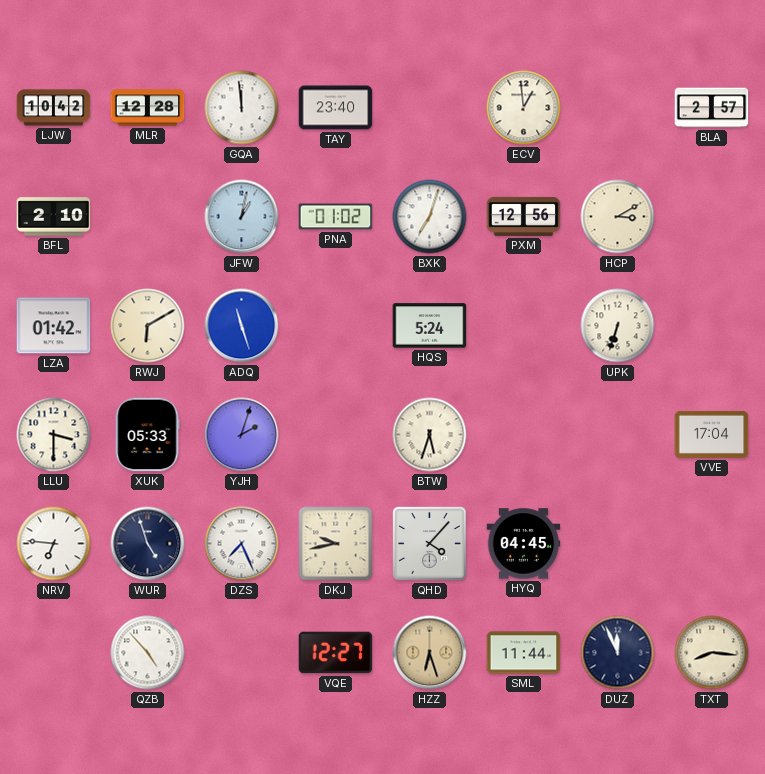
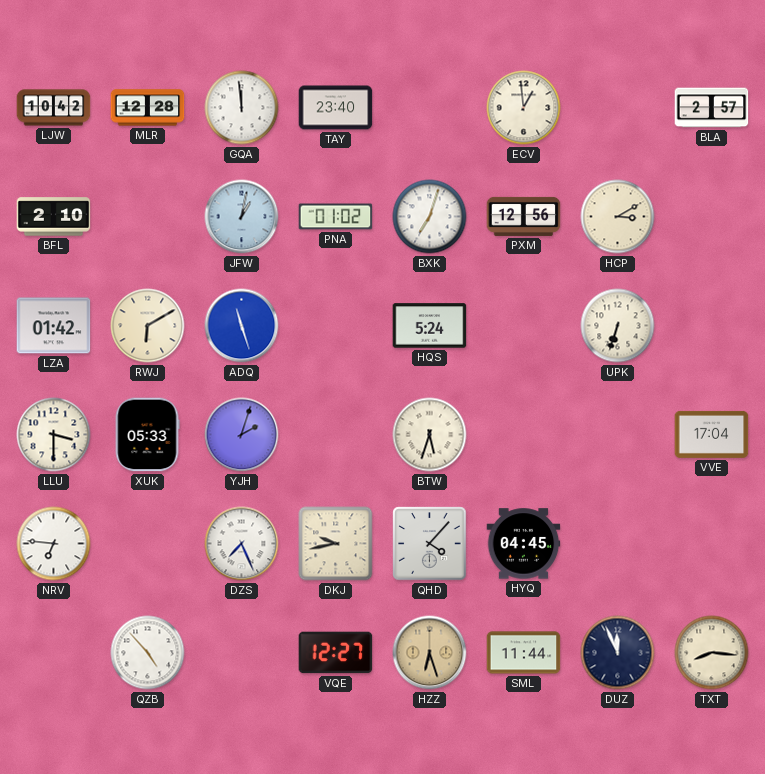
WUR: 4:57 -> none
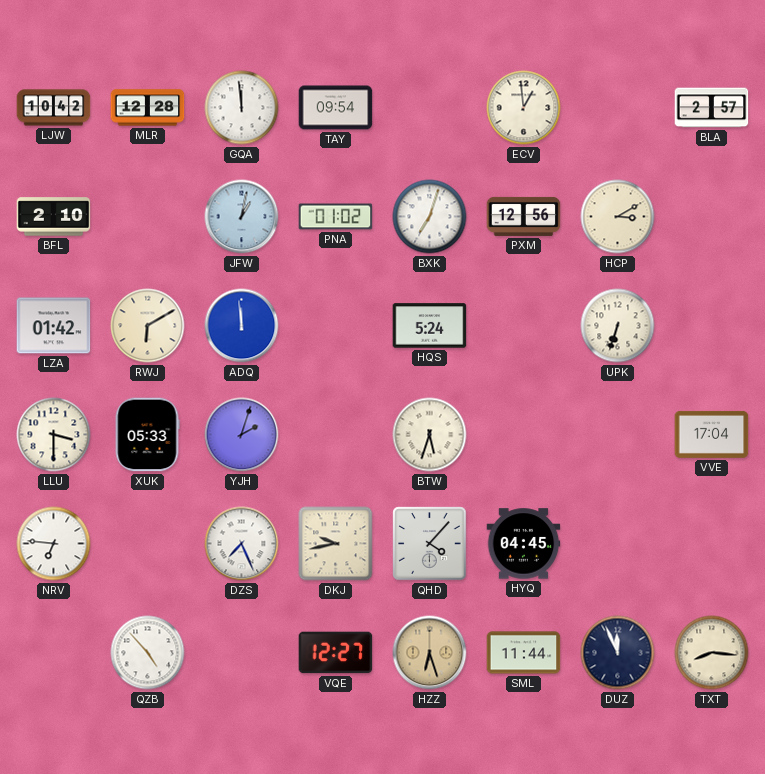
TAY: 23:40 -> 09:54
ADQ: 11:27 -> 11:59
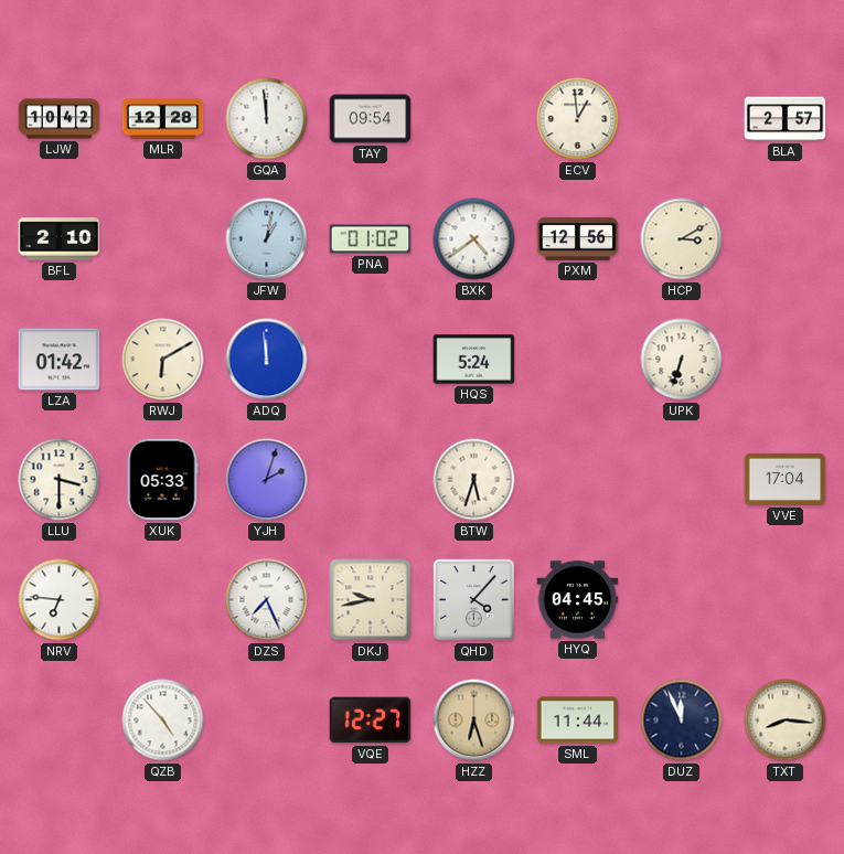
BXK: 7:03 -> 4:39
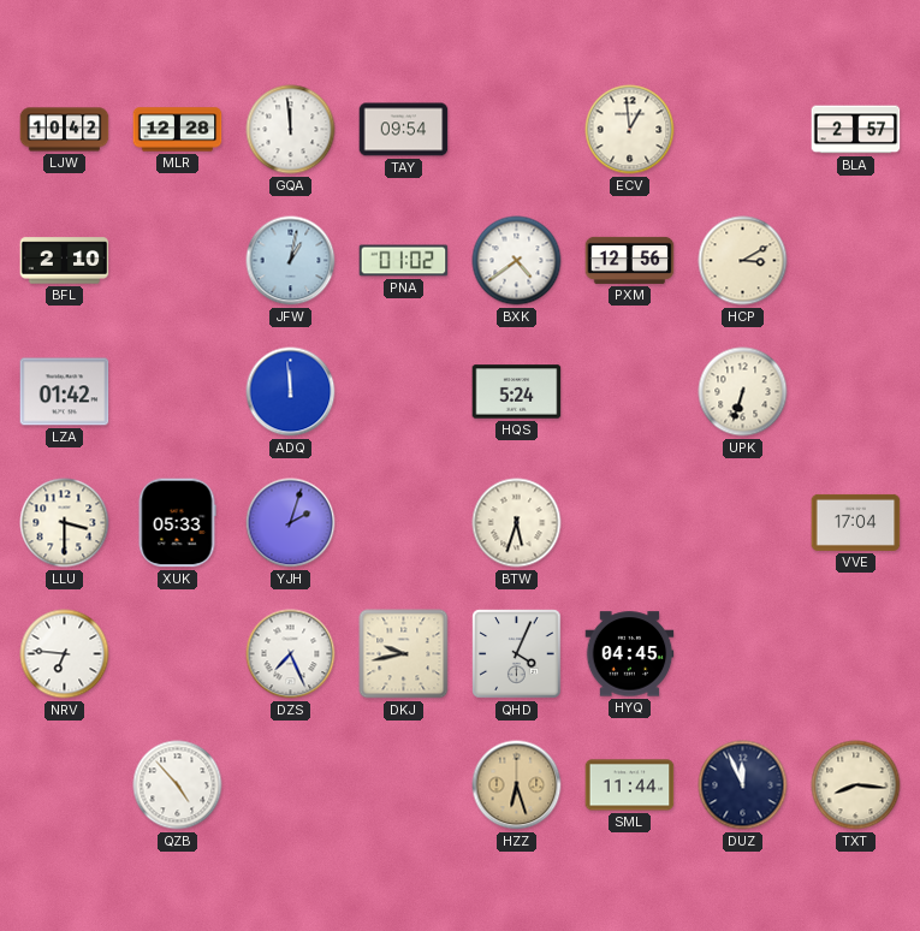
RWJ: 6:10 -> none
QHD: 4:07 -> 4:04
VQE: 12:27 -> none
